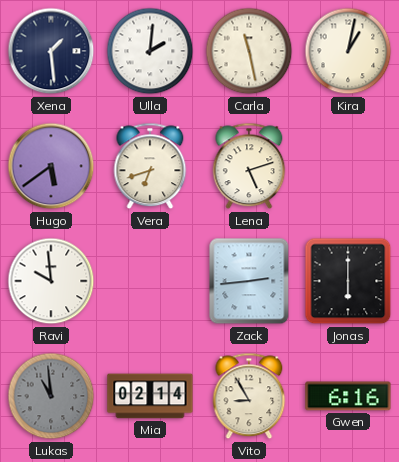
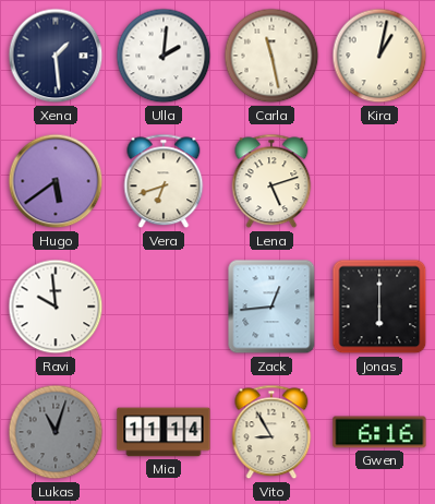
Zack: 2:44 -> 12:44
Lukas: 10:59 -> 11:03
Mia: 02:14 -> 11:14
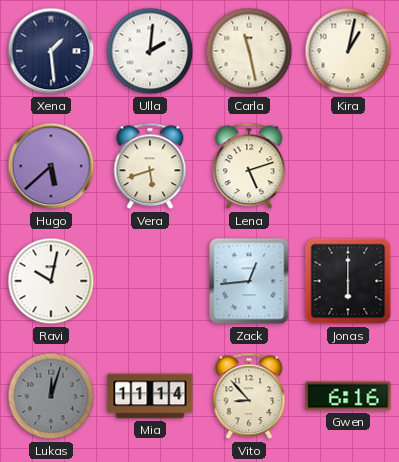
Hugo: 5:39 -> 5:38
Vera: 6:42 -> 5:42
Ravi: 9:59 -> 10:02
Lukas: 11:03 -> 12:03
Vito: 8:55 -> 8:53
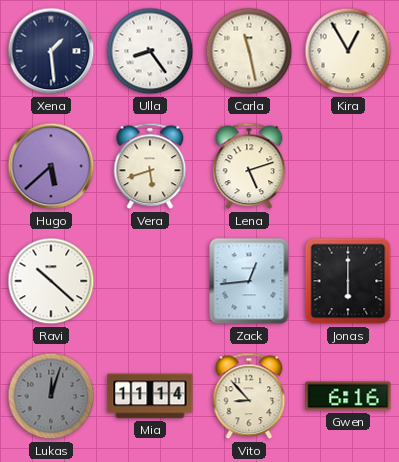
Ulla: 2:01 -> 8:24
Kira: 1:02 -> 12:55
Ravi: 10:02 -> 10:22
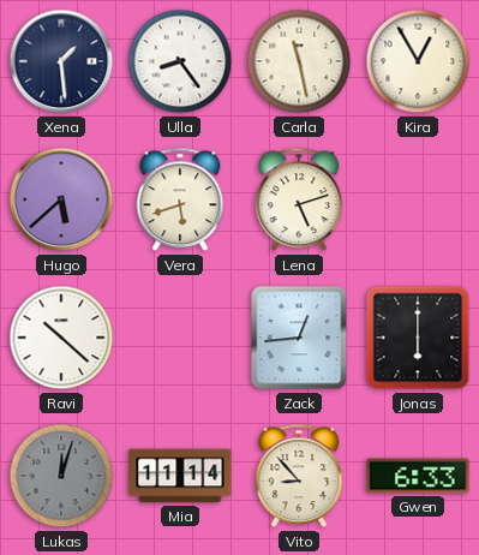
Gwen: 6:16 -> 6:33
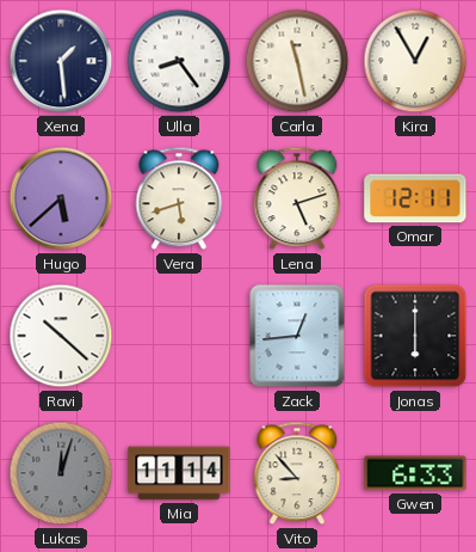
Omar: none -> 12:11
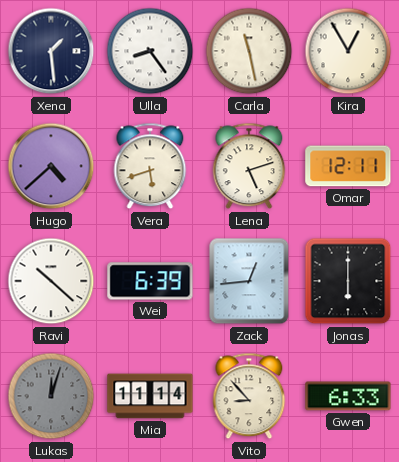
Hugo: 5:38 -> 4:38
Wei: none -> 6:39
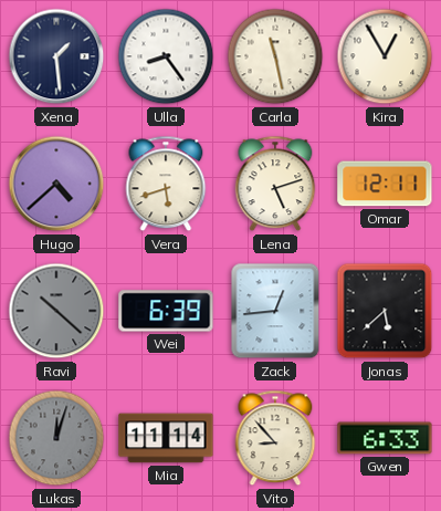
Ravi dial: white -> grey
Jonas: 6:00 -> 5:38
